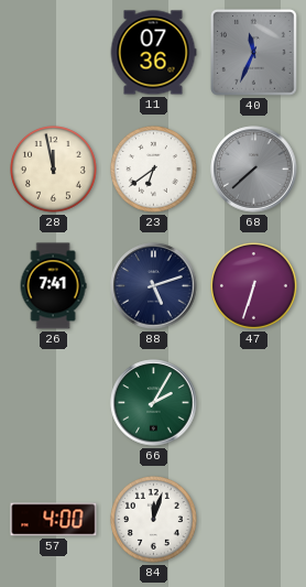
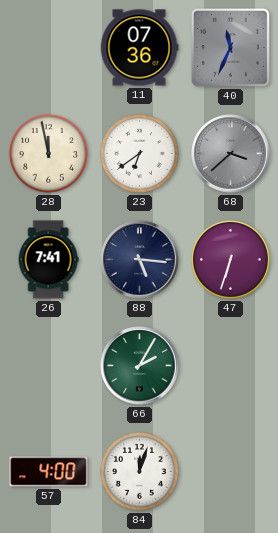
68: 7:38 -> 3:38
88: 5:12 -> 5:16
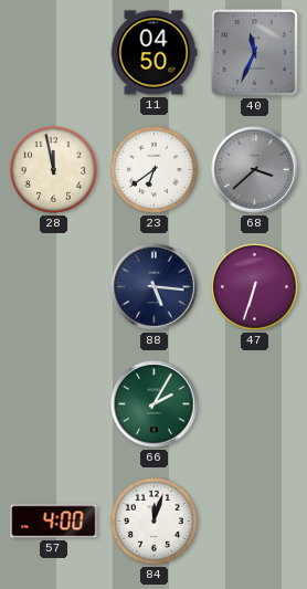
11: 07:36 -> 04:50
26: 7:41 -> none
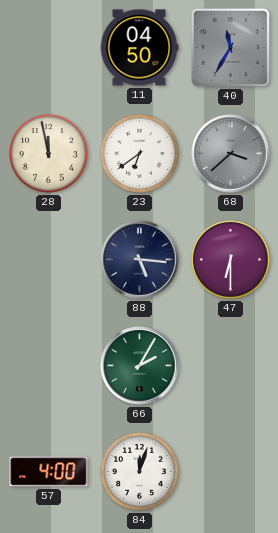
40: 11:34 -> 11:35
47: 6:33 -> 6:30
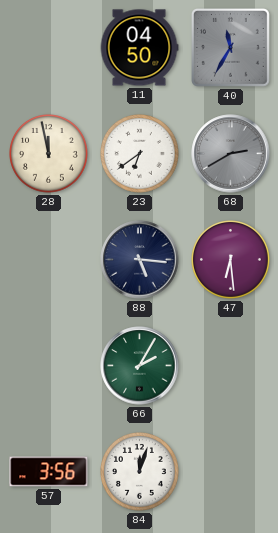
68: 3:38 -> 2:40
47: 6:30 -> 6:29
57: 4:00 -> 3:56
